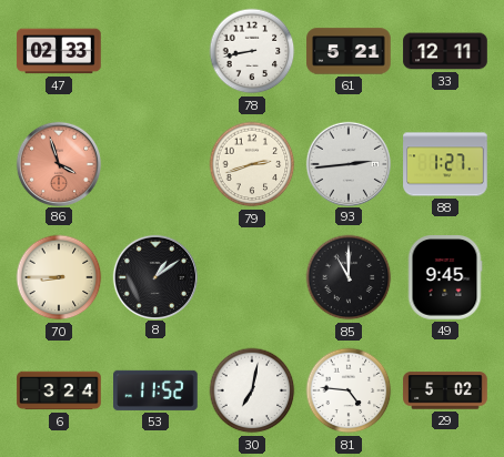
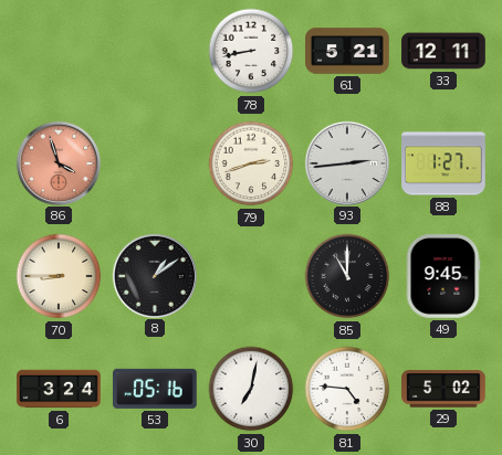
47: 02:33 -> none
53: 11:52 -> 05:16
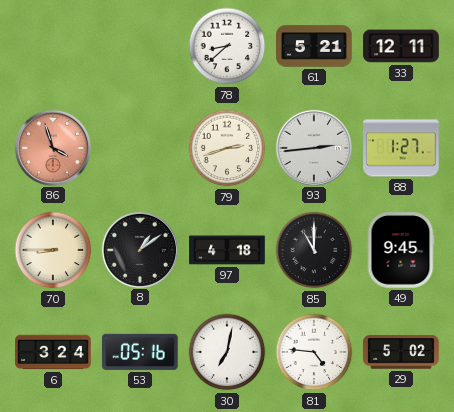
78: 8:43 -> 8:38
97: none -> 4:18
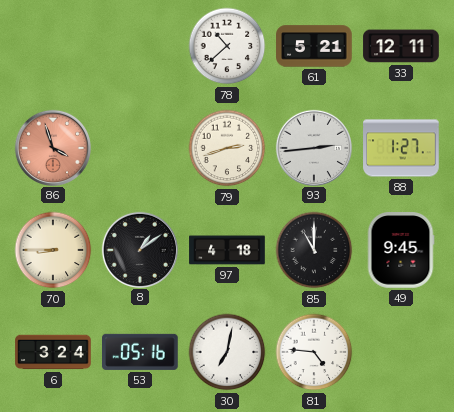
78: 8:38 -> 10:38
29: 5:02 -> none
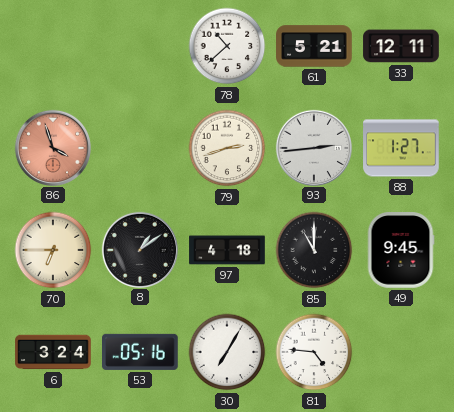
70: 8:45 -> 6:45
30: 7:02 -> 7:05
